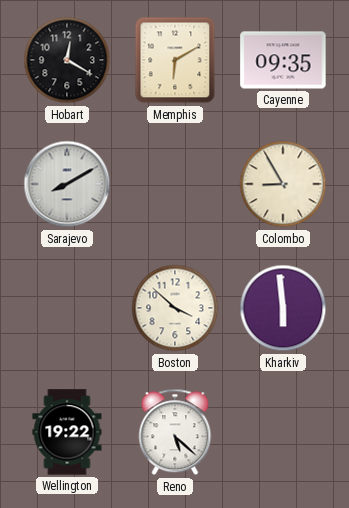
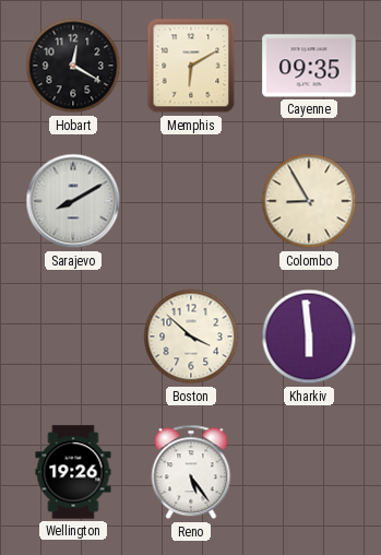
Wellington: 19:22 -> 19:26
Reno: 5:22 -> 5:24
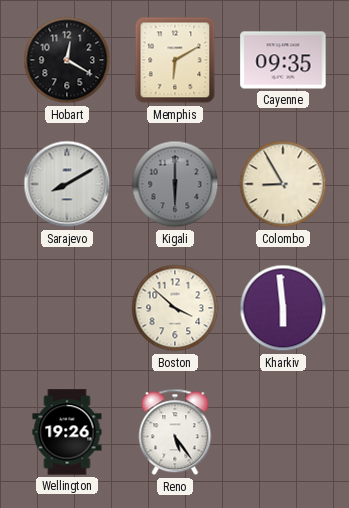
Kigali: none -> 6:00
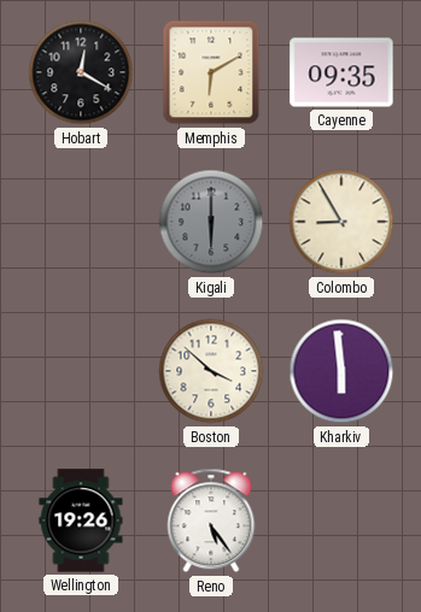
Sarajevo: 8:10 -> none
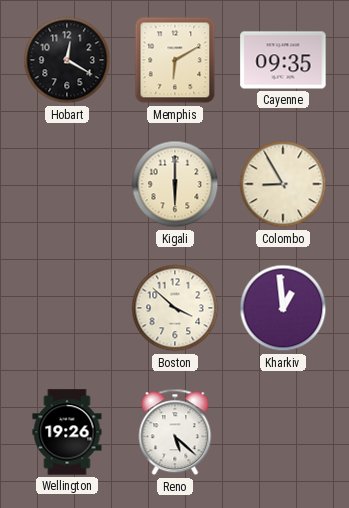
Kigali dial: grey -> cream
Kharkiv: 5:59 -> 12:59
Reno: 5:24 -> 5:22
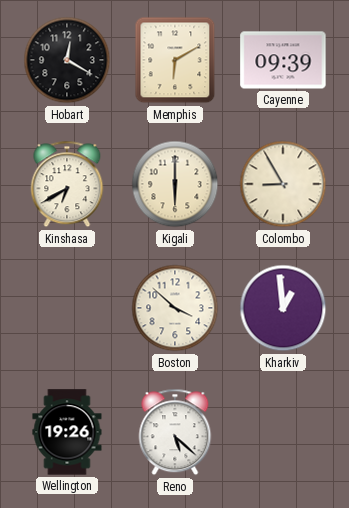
Cayenne: 09:35 -> 09:39
Kinshasa: none -> 6:40
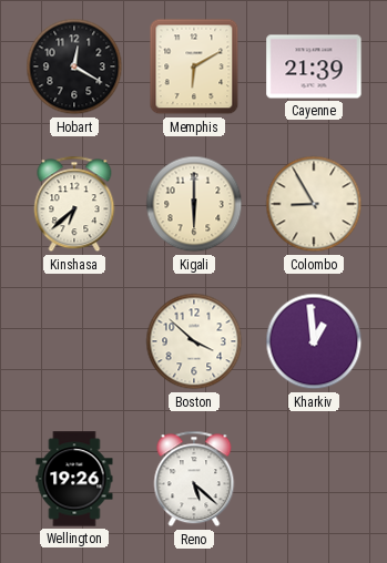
Cayenne: 09:39 -> 21:39
Kinshasa: 6:40 -> 6:38
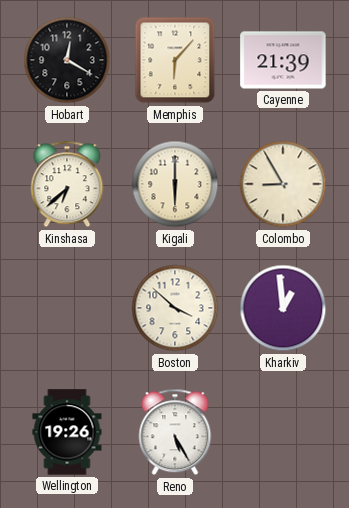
Memphis: 6:10 -> 6:07
Reno: 5:22 -> 5:25
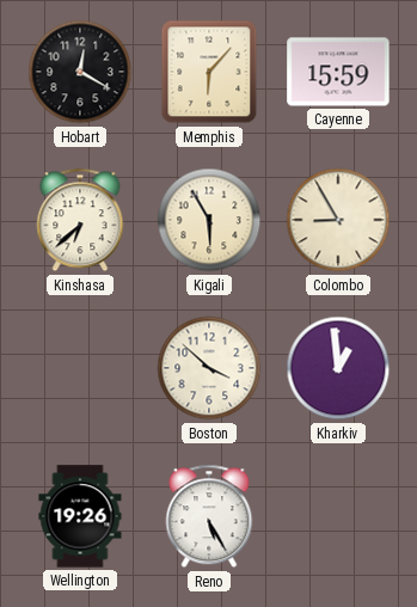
Cayenne: 21:39 -> 15:59
Kigali: 6:00 -> 5:55
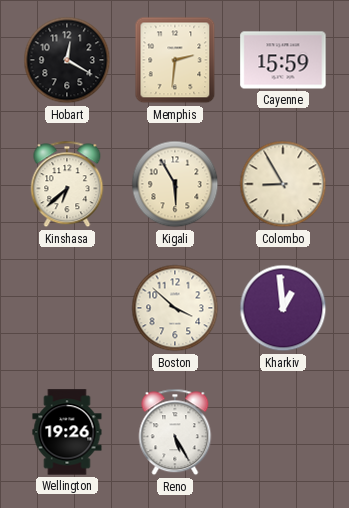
Memphis: 6:07 -> 2:31
